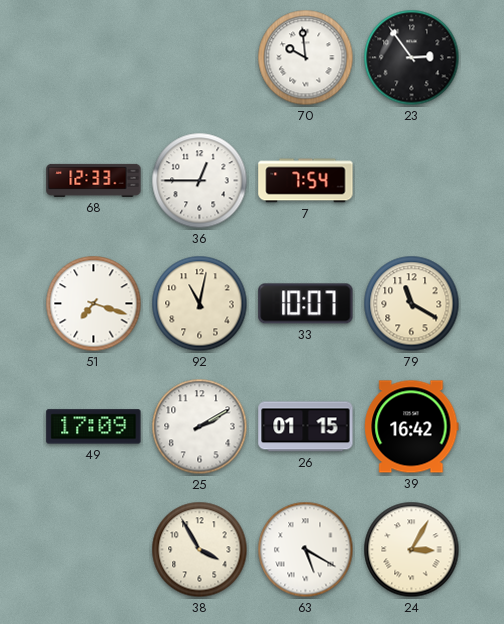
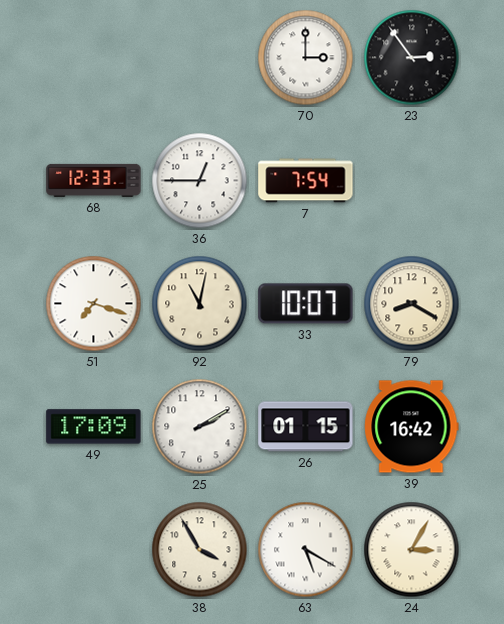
70: 9:59 -> 3:00
79: 11:20 -> 8:20
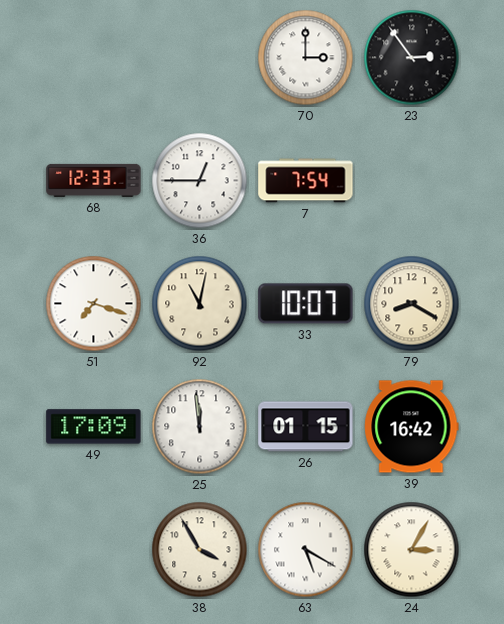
25: 2:10 -> 11:59
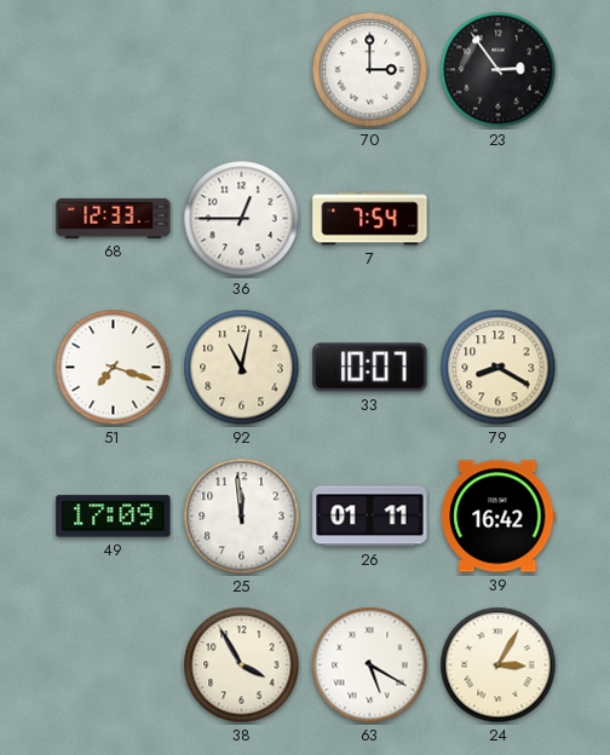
26: 01:15 -> 01:11
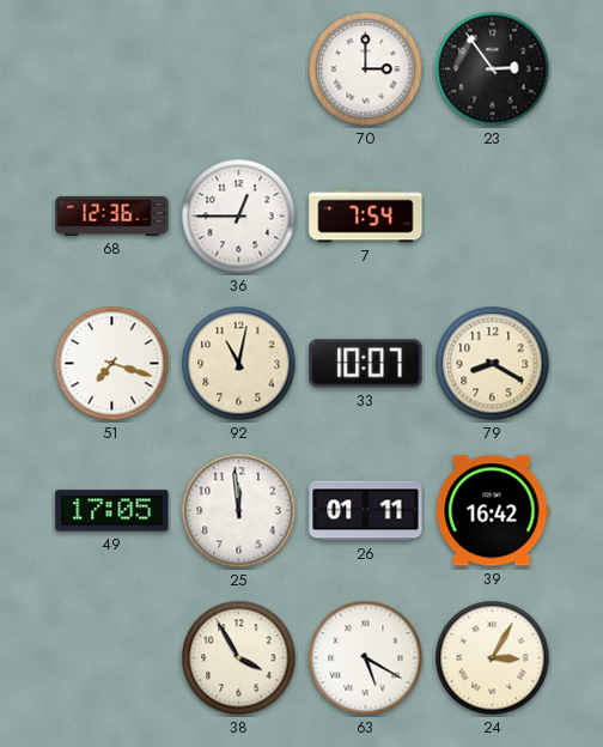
68: 12:33 -> 12:36
49: 17:09 -> 17:05
